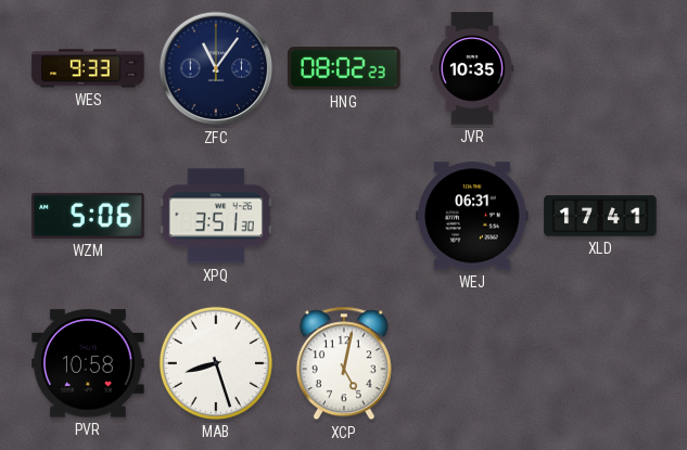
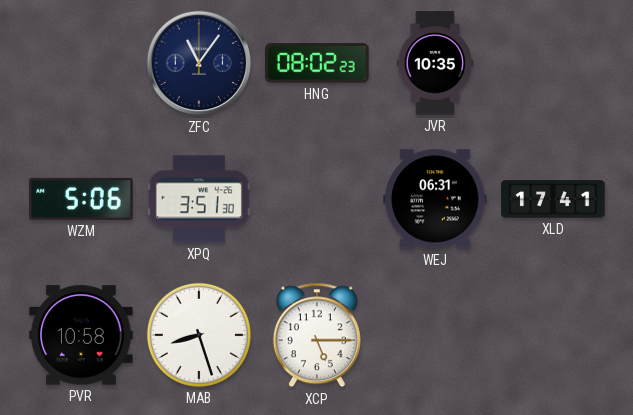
WES: 9:33 -> none
XCP: 5:02 -> 5:15
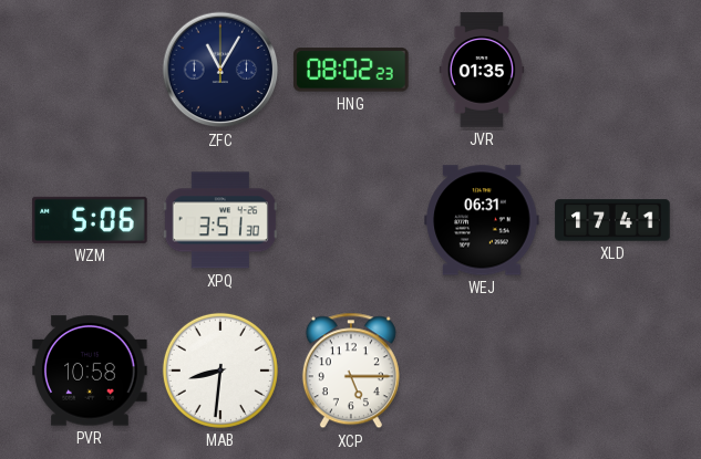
ZFC: 11:06 -> 11:05
JVR: 10:35 -> 01:35
MAB: 8:27 -> 8:31
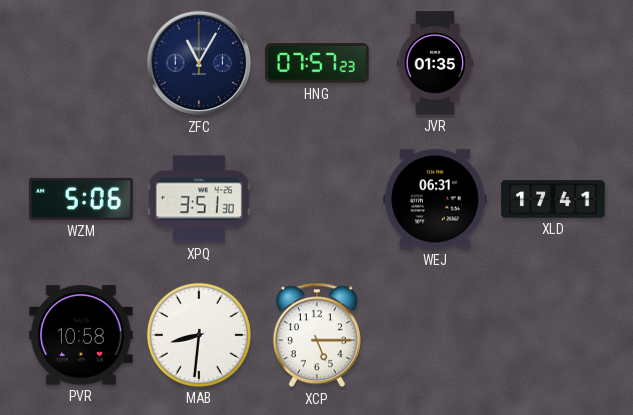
HNG: 08:02 -> 07:57
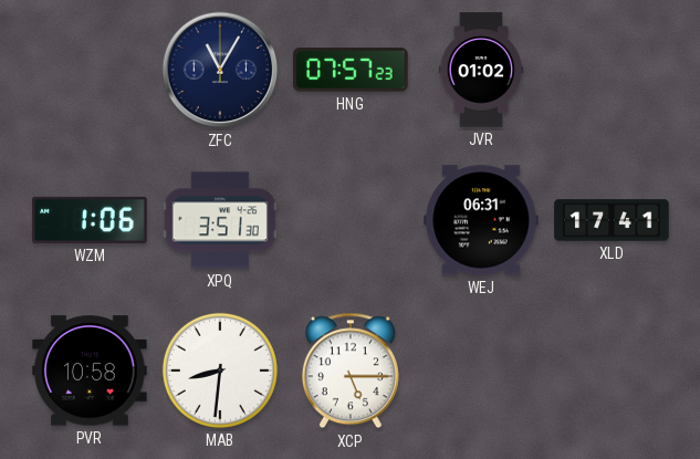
JVR: 01:35 -> 01:02
WZM: 5:06 -> 1:06
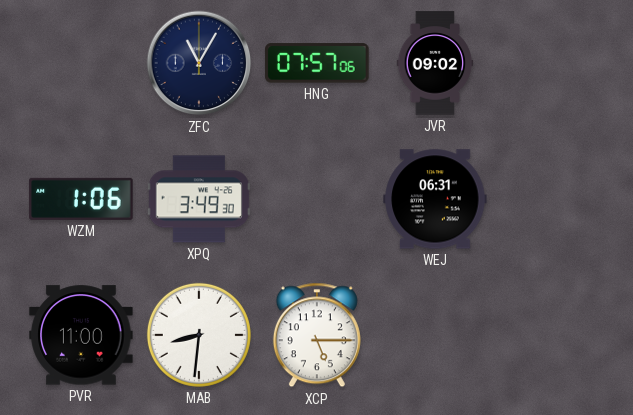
HNG: 07:57:23 -> 07:57:06
JVR: 01:02 -> 09:02
XPQ: 3:51 -> 3:49
XLD: 17:41 -> none
PVR: 10:58 -> 11:00
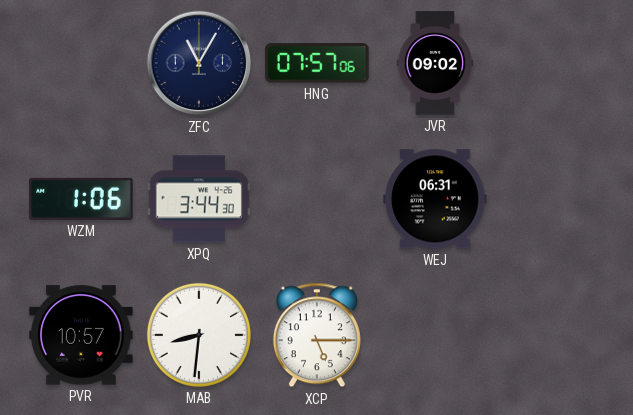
XPQ: 3:49 -> 3:44
PVR: 11:00 -> 10:57
